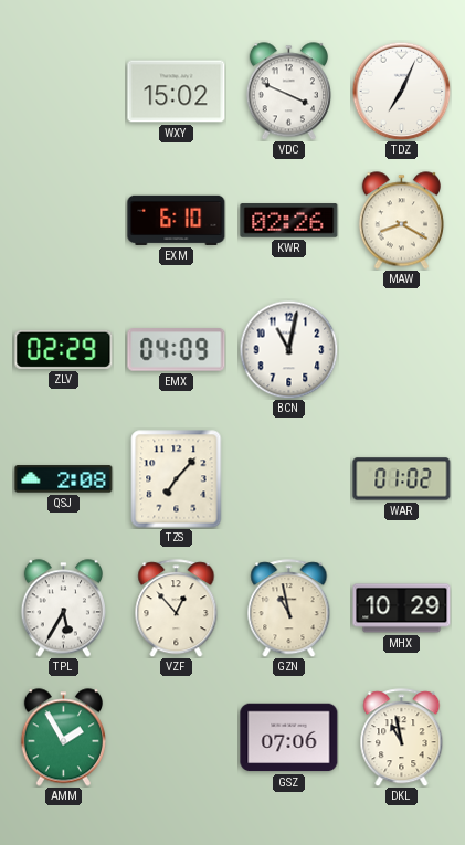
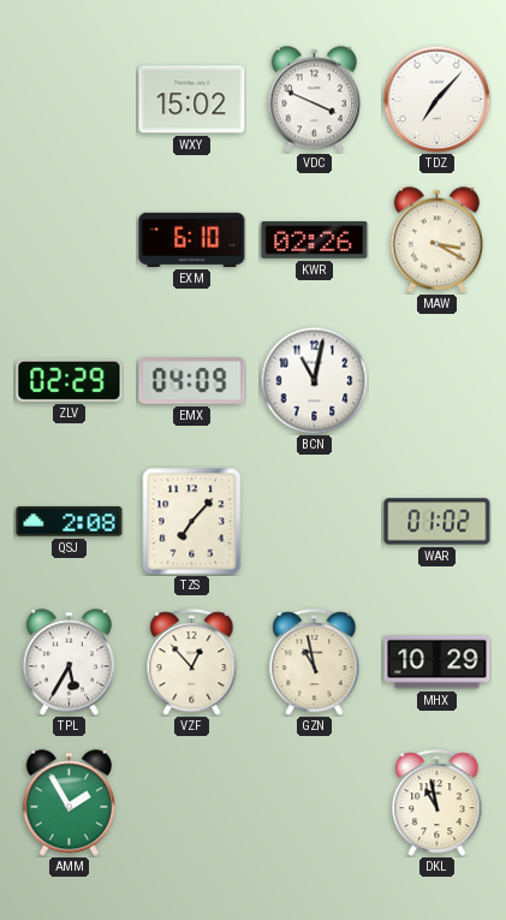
TDZ: 7:04 -> 7:07
MAW: 8:20 -> 3:20
GSZ: 07:06 -> none
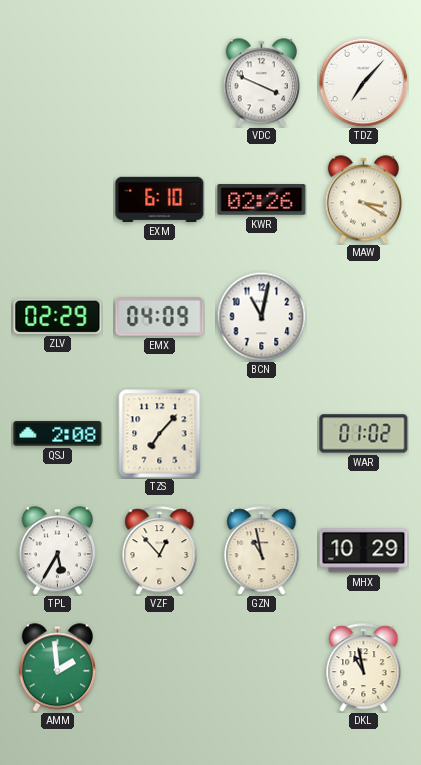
WXY: 15:02 -> none
AMM: 1:55 -> 1:59
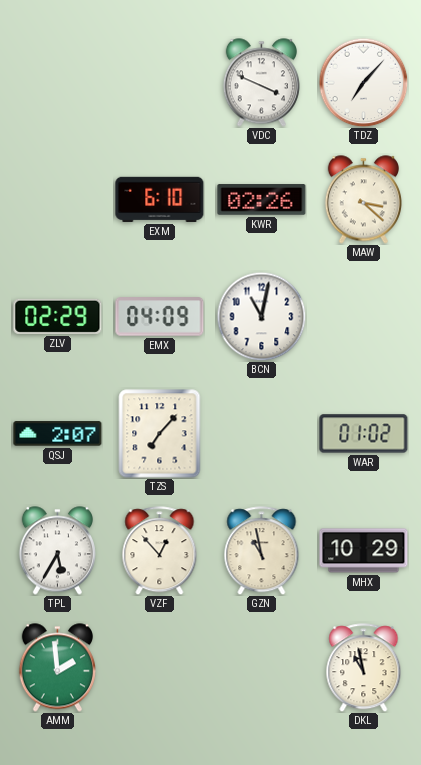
MAW: 3:20 -> 3:22
QSJ: 2:08 -> 2:07
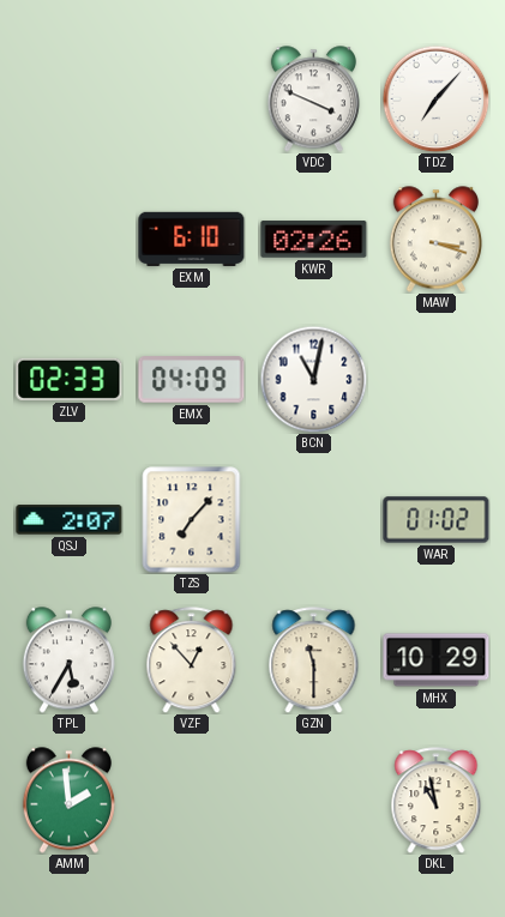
MAW: 3:22 -> 3:18
ZLV: 02:29 -> 02:33
GZN: 10:58 -> 11:30
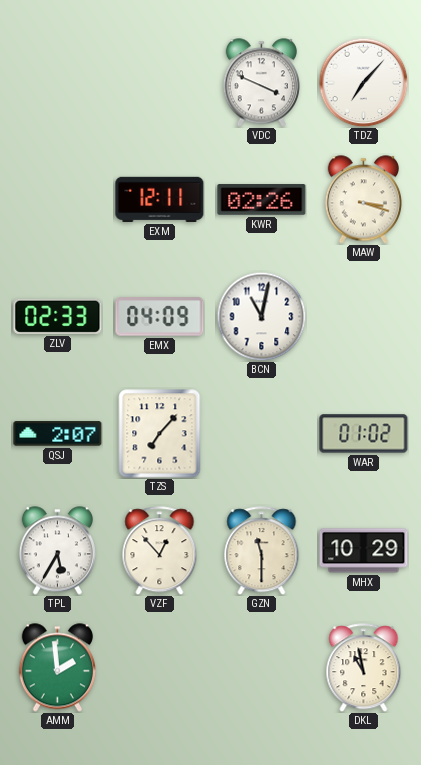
EXM: 6:10 -> 12:11
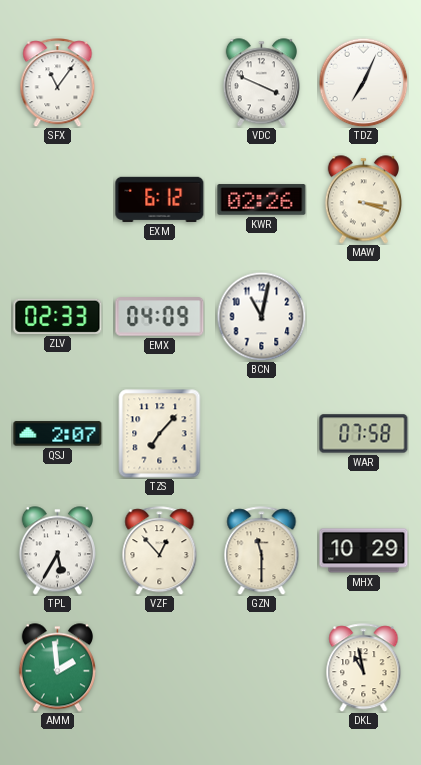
SFX: none -> 11:06
TDZ: 7:07 -> 7:04
EXM: 12:11 -> 6:12
WAR: 01:02 -> 07:58
